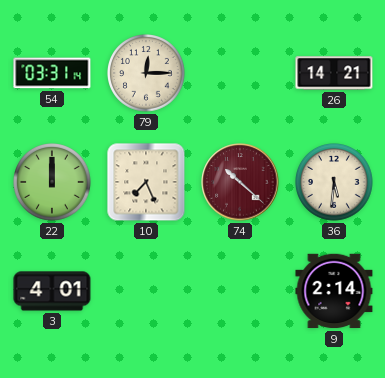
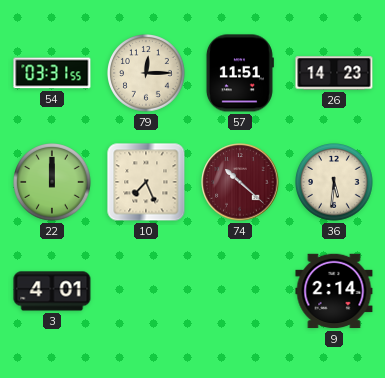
54: 03:31:14 -> 03:31:55
57: none -> 11:51
26: 14:21 -> 14:23
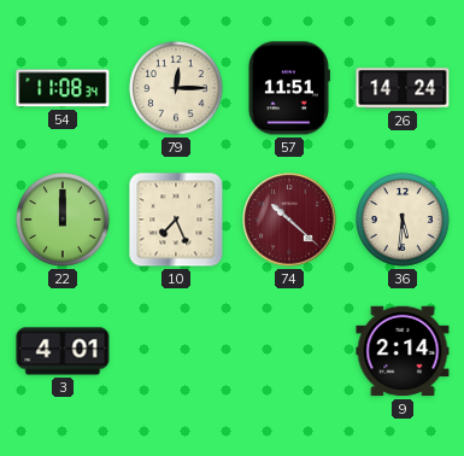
54: 03:31 -> 11:08
26: 14:23 -> 14:24
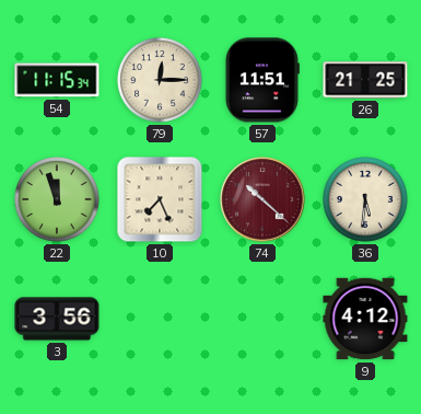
54: 11:08 -> 11:15
26: 14:24 -> 21:25
22: 12:00 -> 11:57
3: 4:01 -> 3:56
9: 2:14 -> 4:12
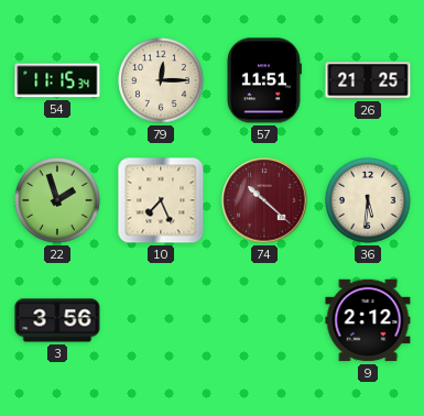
22: 11:57 -> 1:57
9: 4:12 -> 2:12
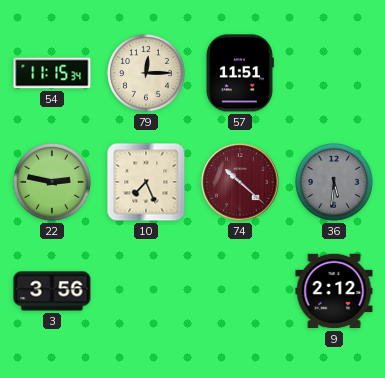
26: 21:25 -> none
22: 1:57 -> 2:47
36 dial: cream -> grey
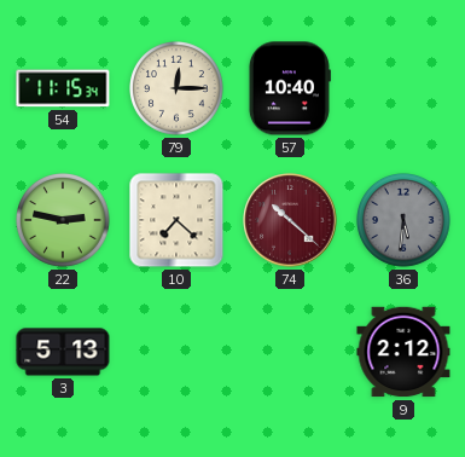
57: 11:51 -> 10:40
10: 7:26 -> 7:22
3: 3:56 -> 5:13
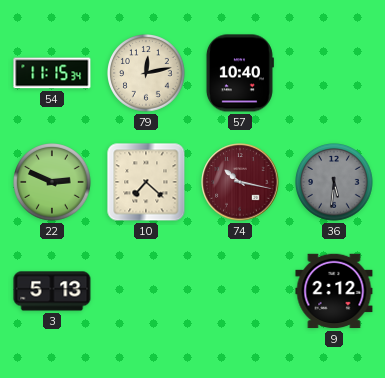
79: 12:15 -> 12:13
22: 2:47 -> 2:49
74: 10:22 -> 10:17
